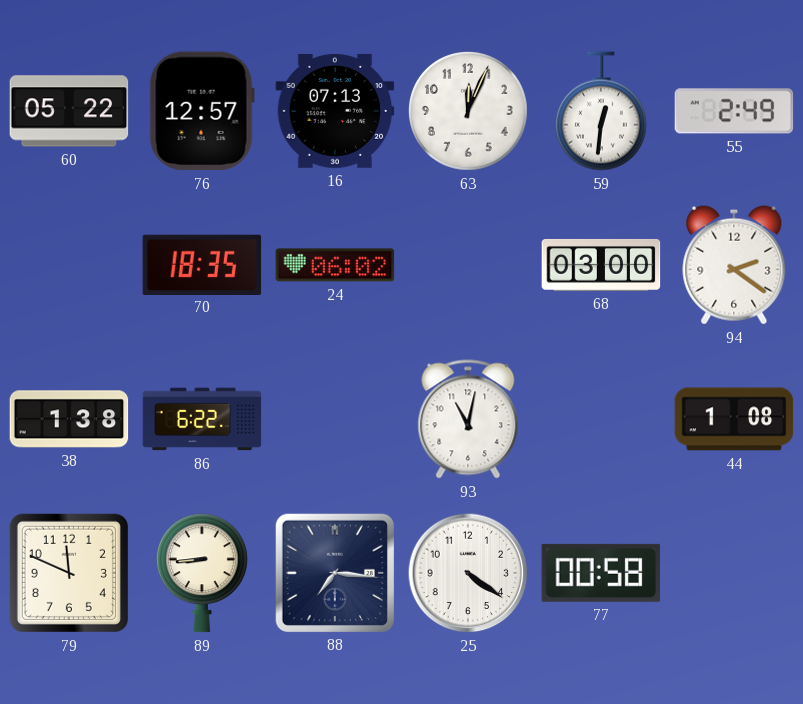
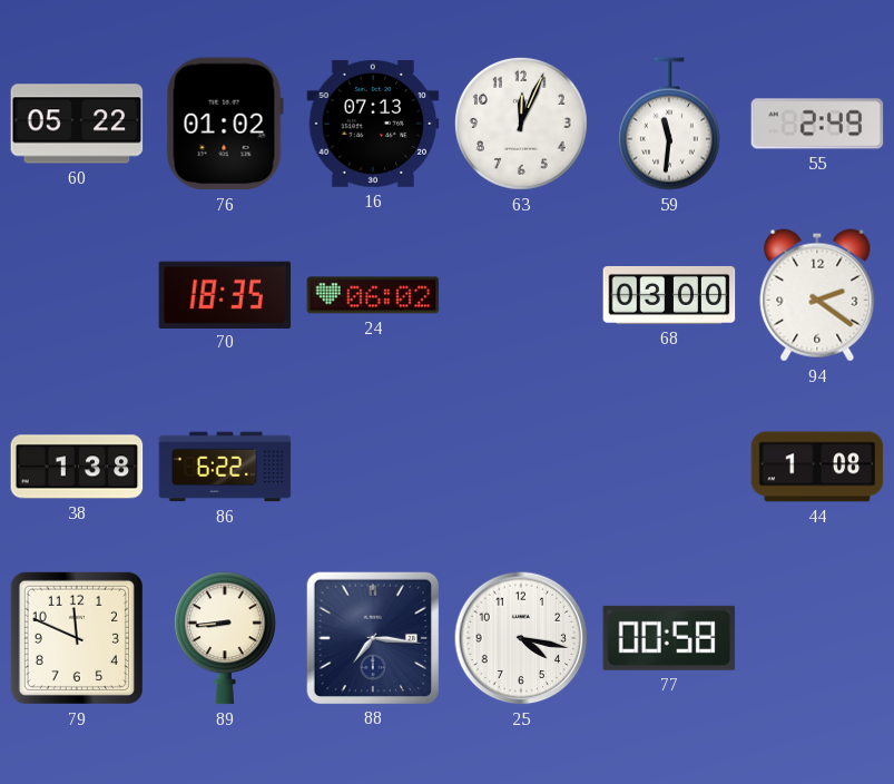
76: 12:57 -> 01:02
59: 12:31 -> 11:31
93: 11:02 -> none
25: 4:21 -> 4:17
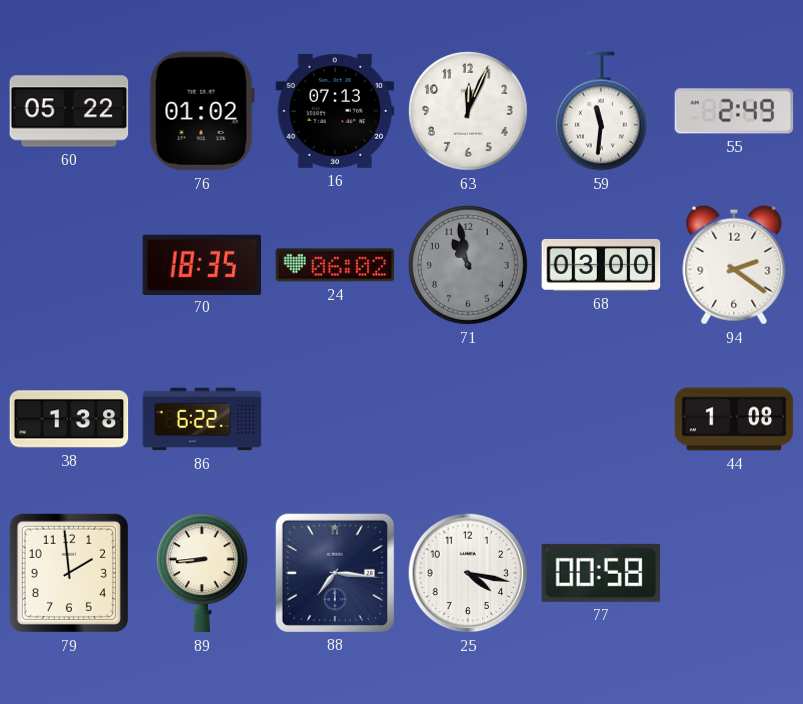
71: none -> 10:58
79: 11:49 -> 1:59
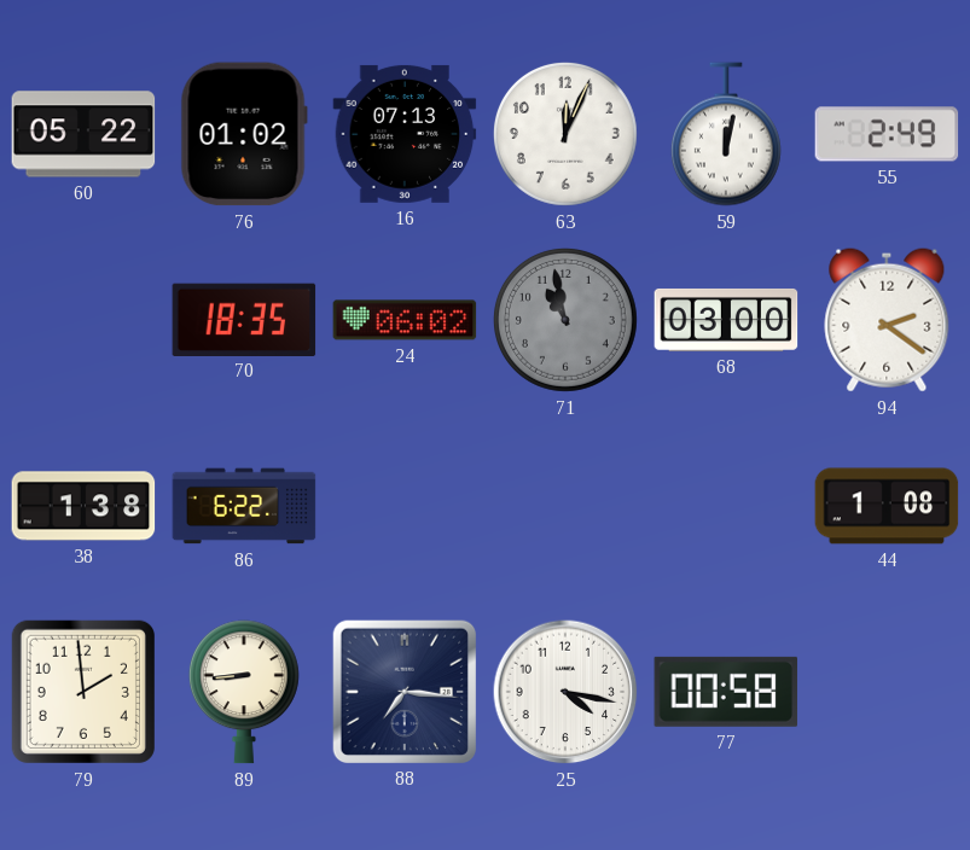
59: 11:31 -> 12:02
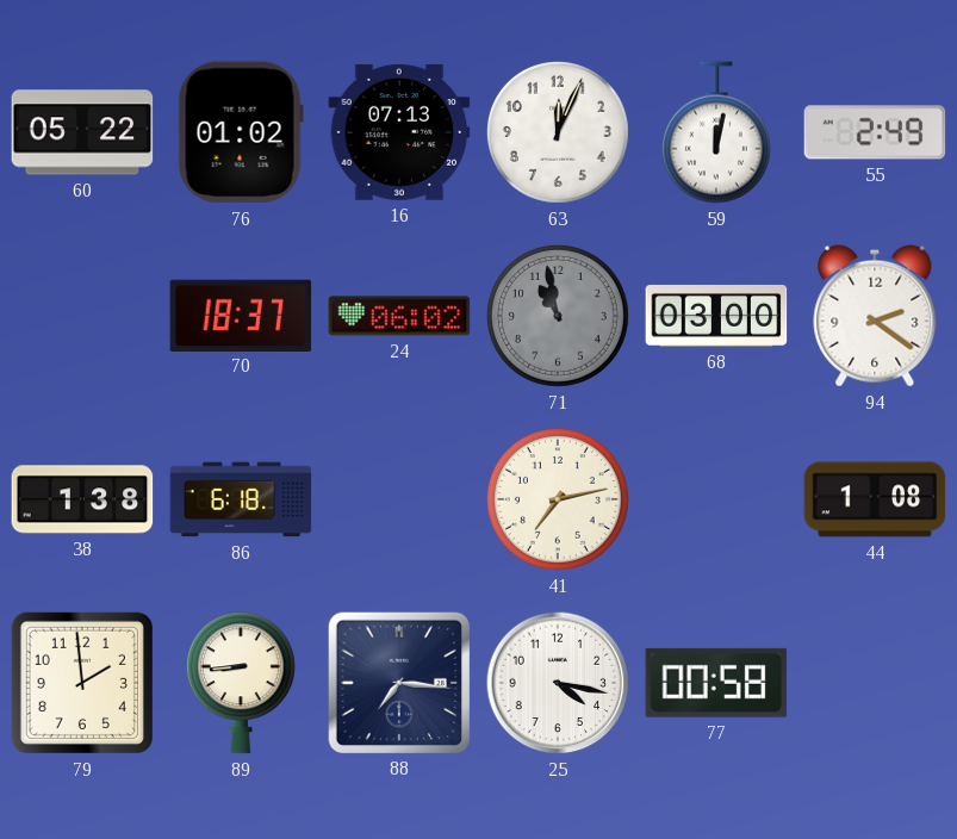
70: 18:35 -> 18:37
86: 6:22 -> 6:18
41: none -> 7:13
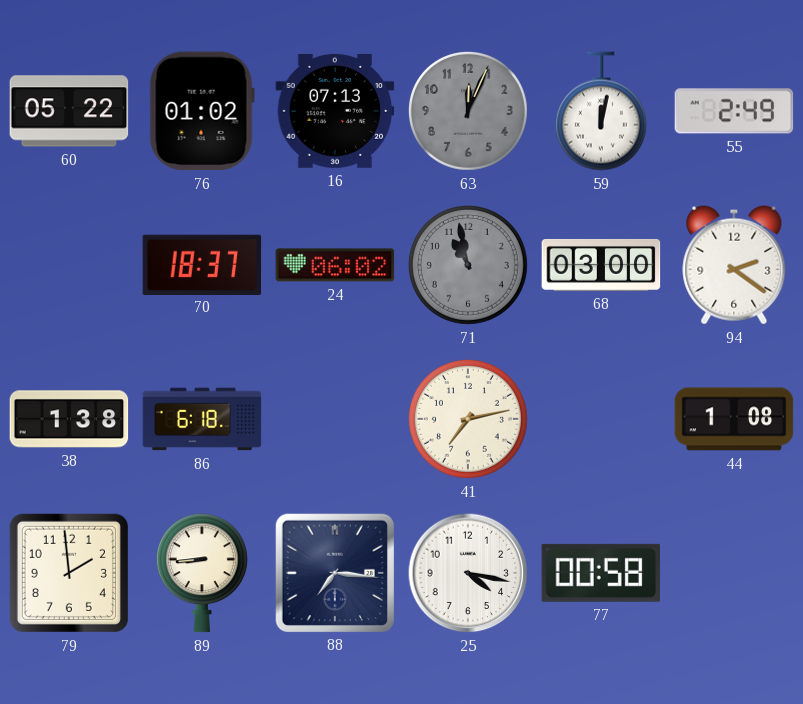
63 dial: white -> grey
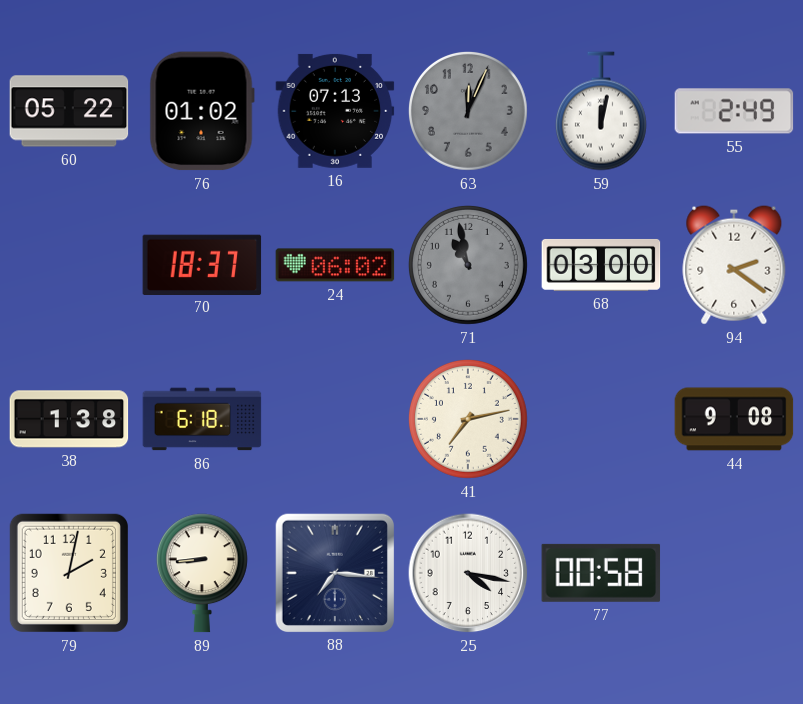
44: 1:08 -> 9:08
79: 1:59 -> 2:02
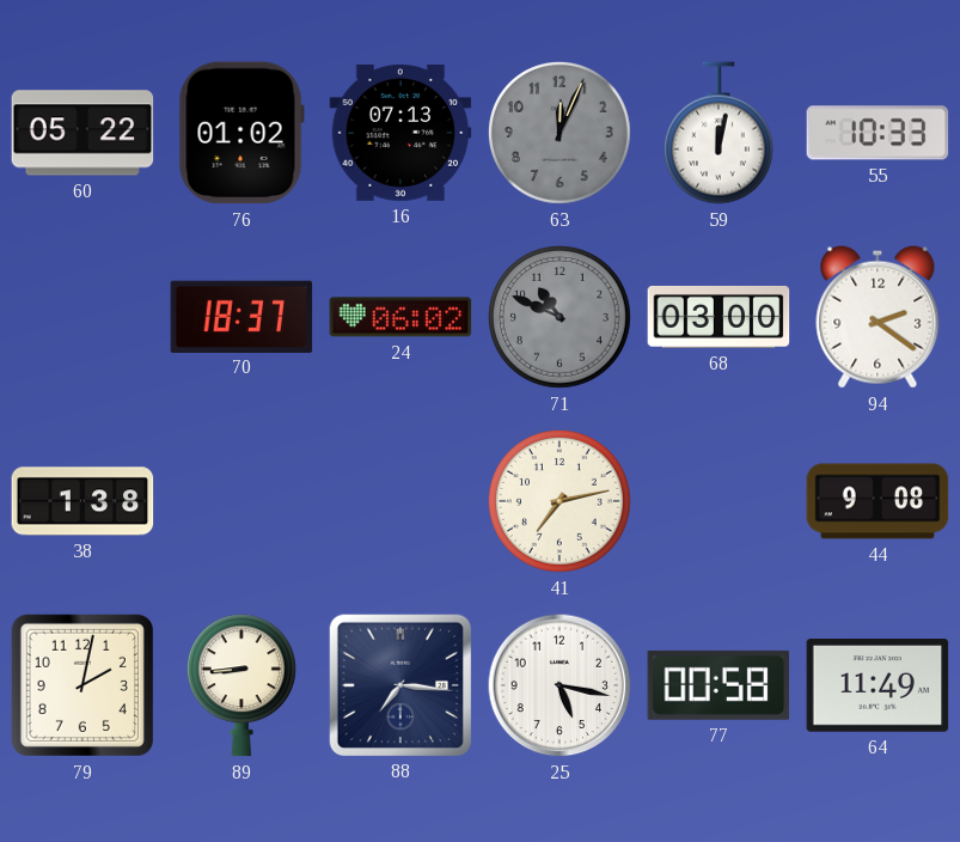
55: 2:49 -> 10:33
71: 10:58 -> 10:49
86: 6:18 -> none
25: 4:17 -> 5:17
64: none -> 11:49
